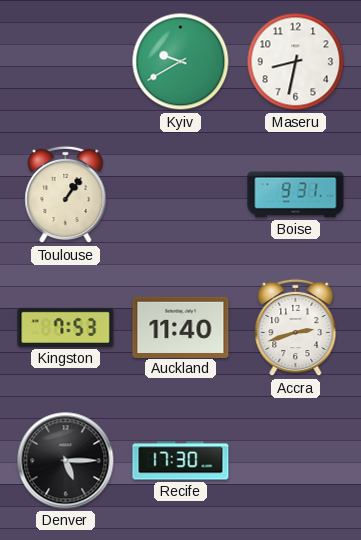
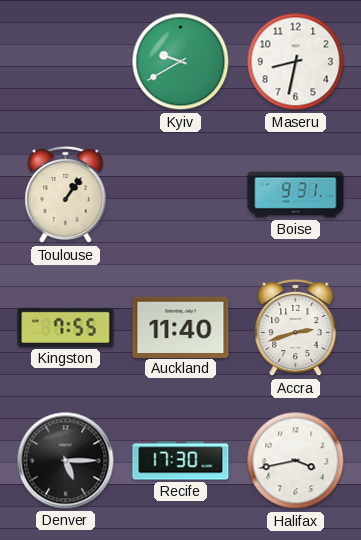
Kingston: 7:53 -> 7:55
Halifax: none -> 3:43
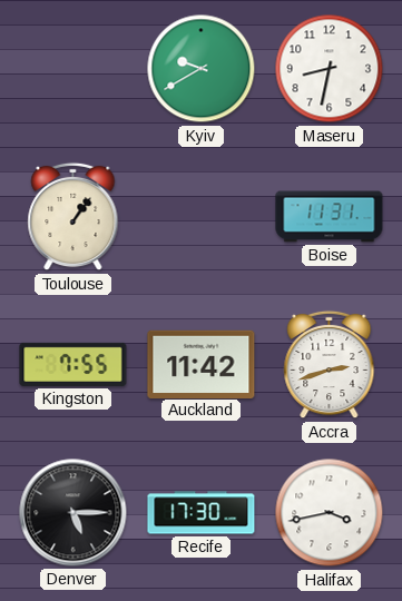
Boise: 9:31 -> 11:31
Auckland: 11:40 -> 11:42
